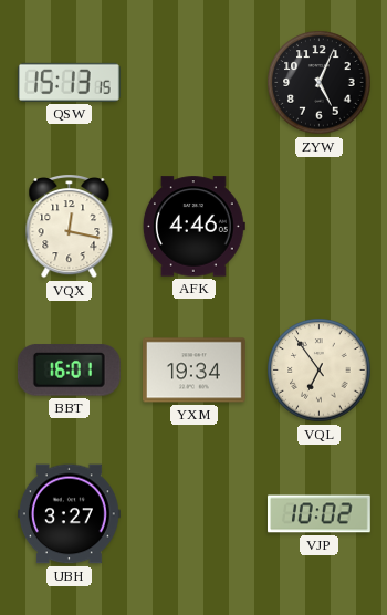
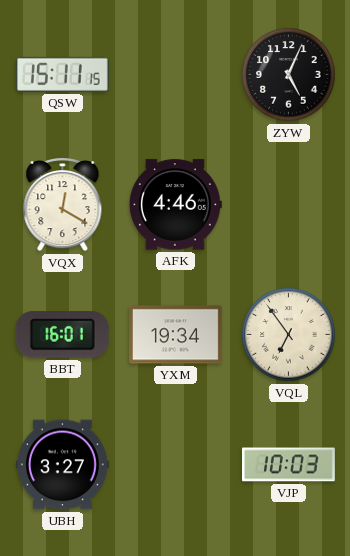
QSW: 15:13 -> 15:11
VQX: 12:17 -> 12:20
VJP: 10:02 -> 10:03
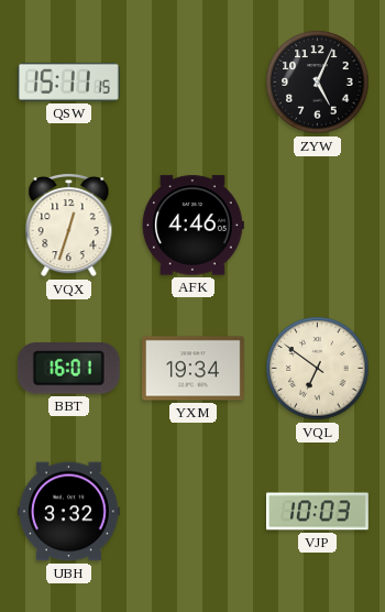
VQX: 12:20 -> 12:33
VQL: 6:54 -> 6:51
UBH: 3:27 -> 3:32
